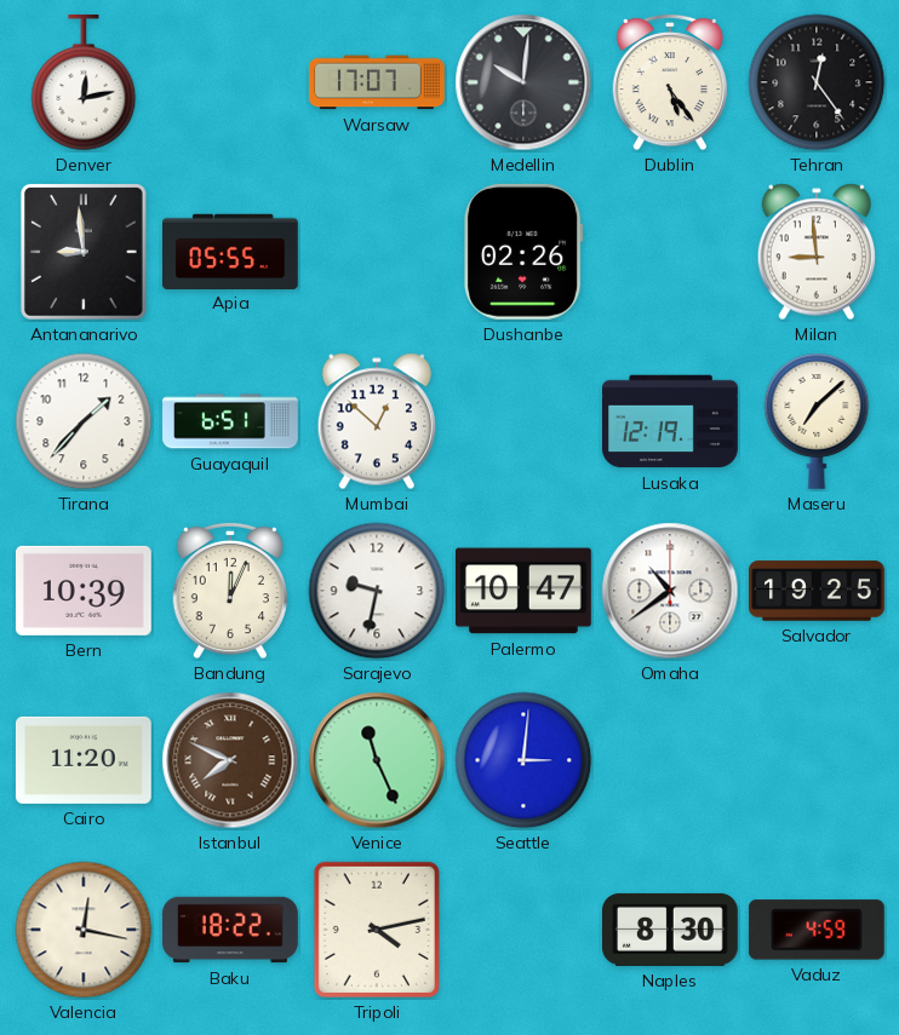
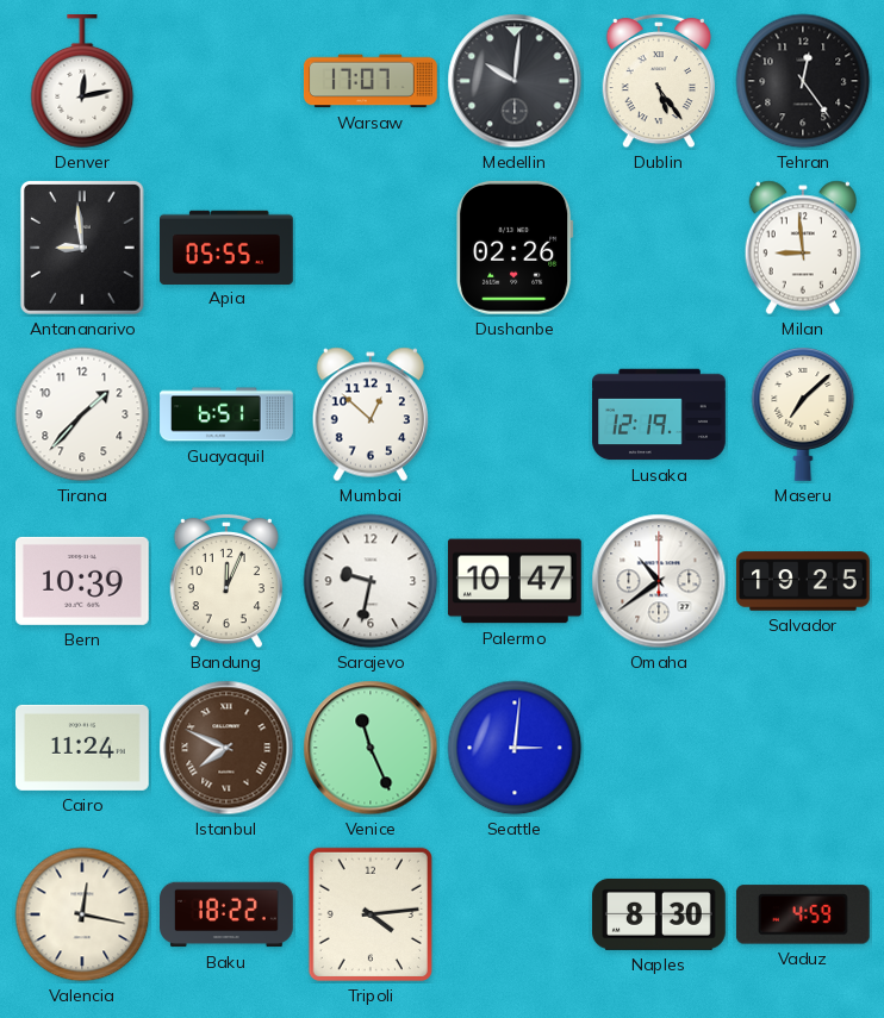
Cairo: 11:20 -> 11:24
Tripoli: 4:13 -> 4:14
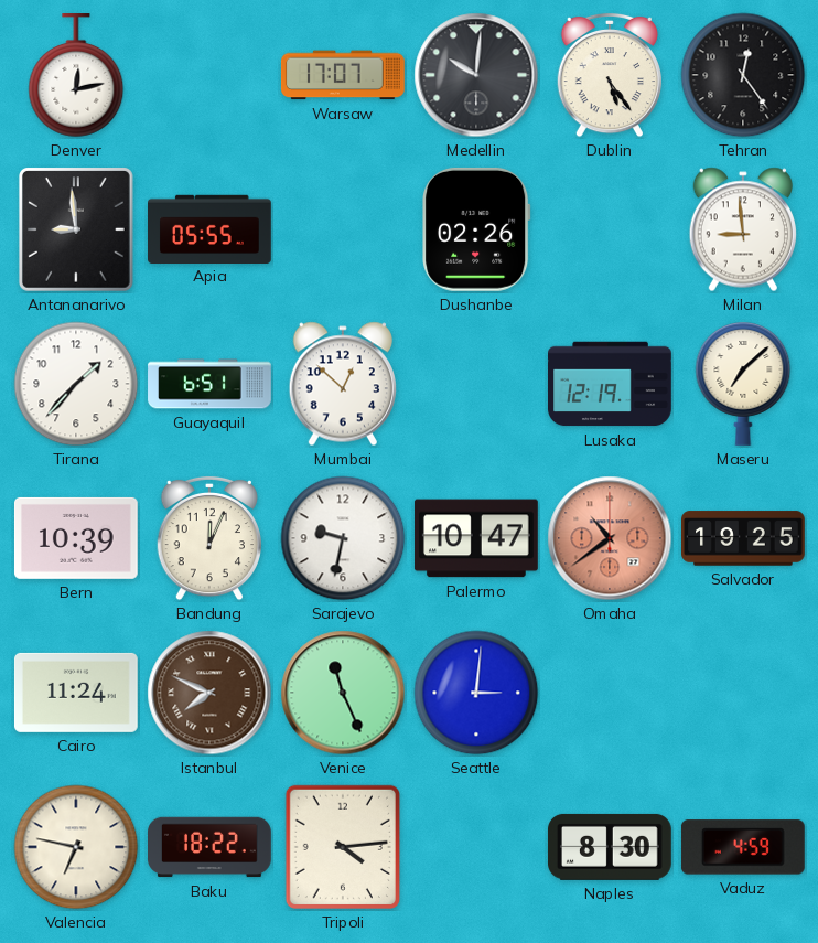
Omaha dial: white -> salmon
Valencia: 12:17 -> 6:47
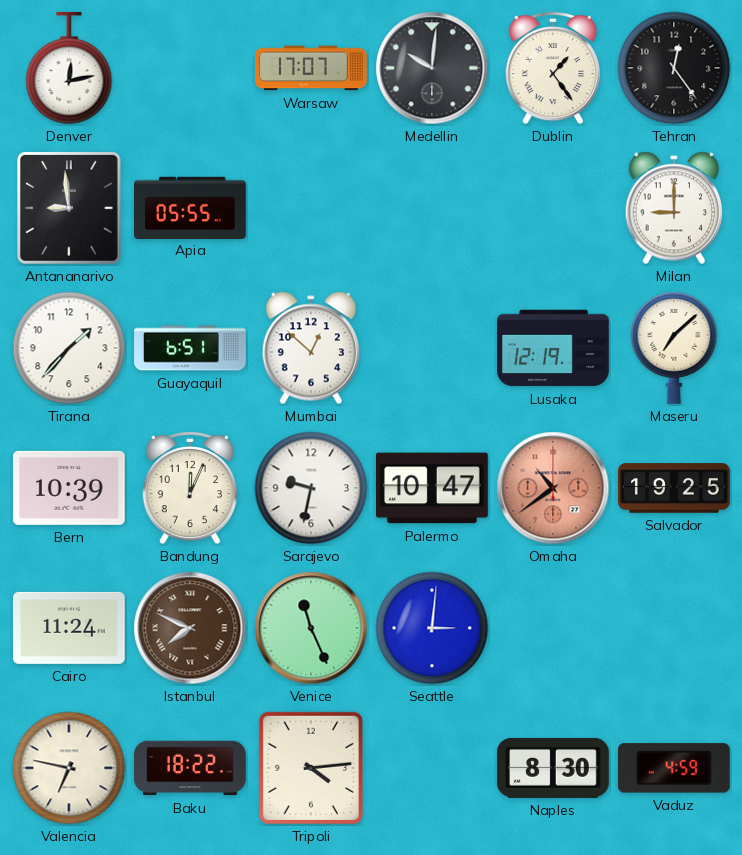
Dublin: 5:24 -> 1:24
Dushanbe: 02:26 -> none
Milan: 8:59 -> 9:00
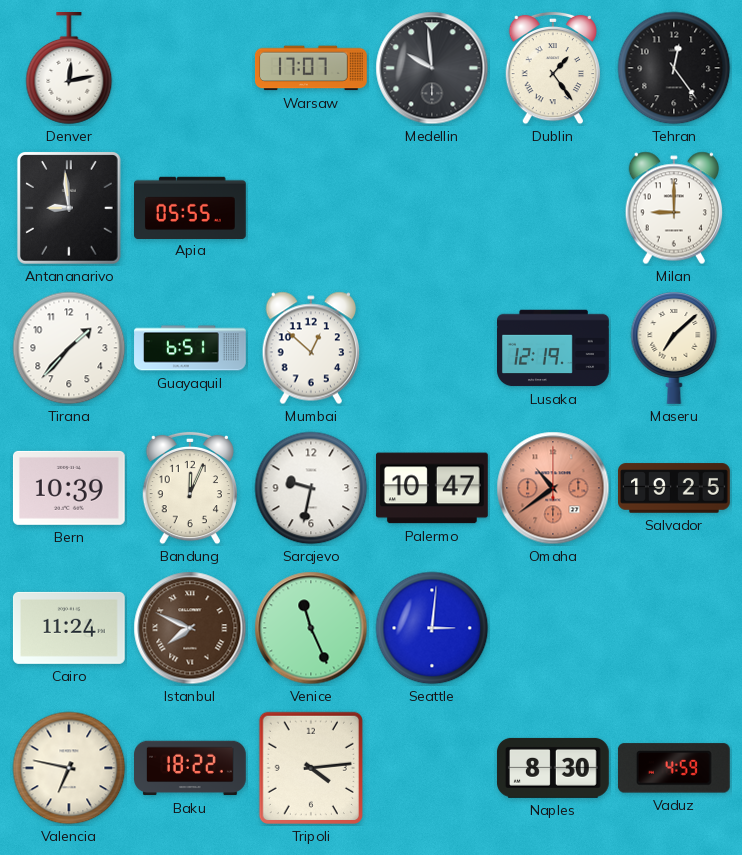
Medellin: 10:01 -> 9:59
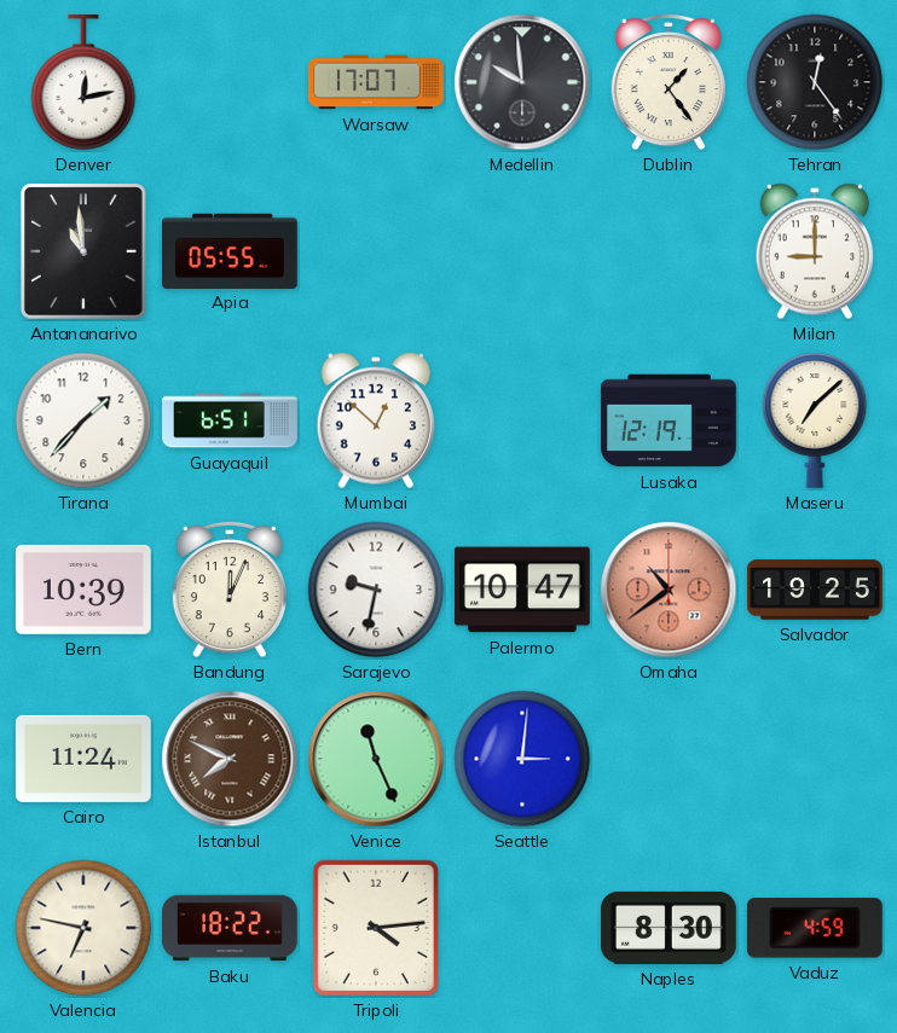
Antananarivo: 8:59 -> 10:59
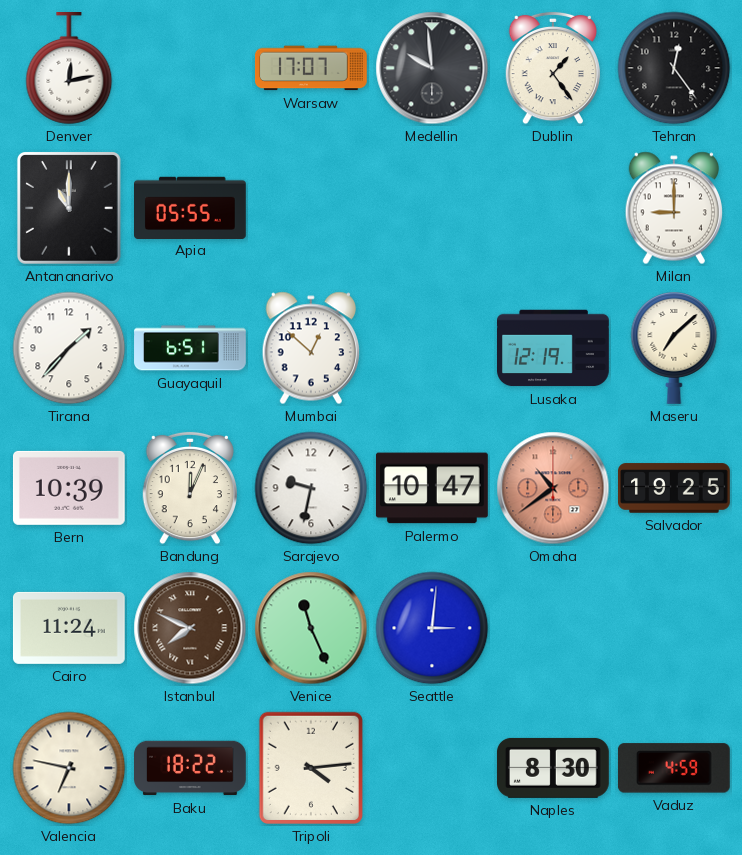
Antananarivo: 10:59 -> 11:00
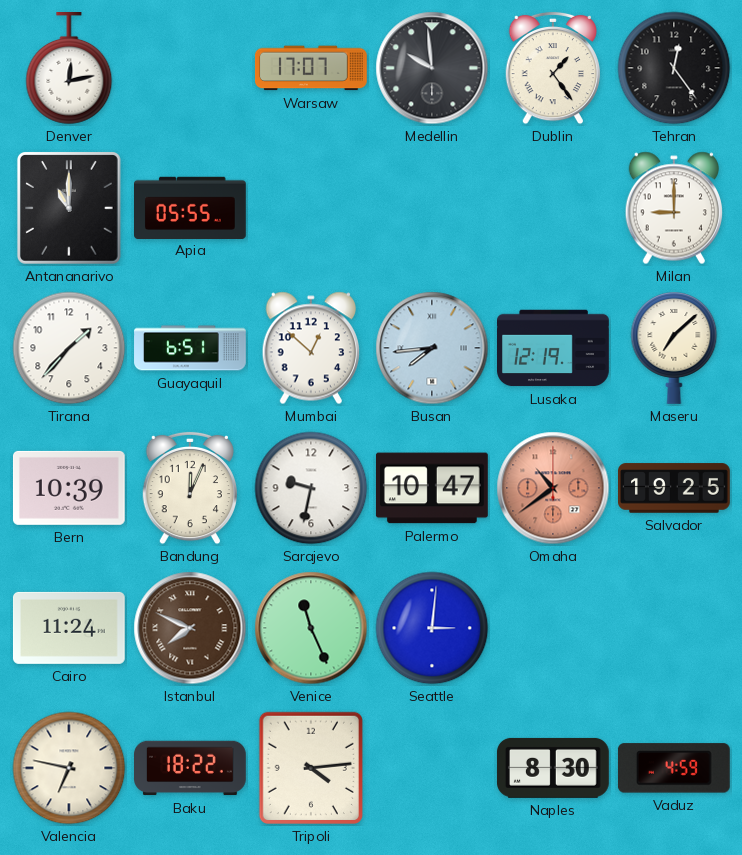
Busan: none -> 7:44
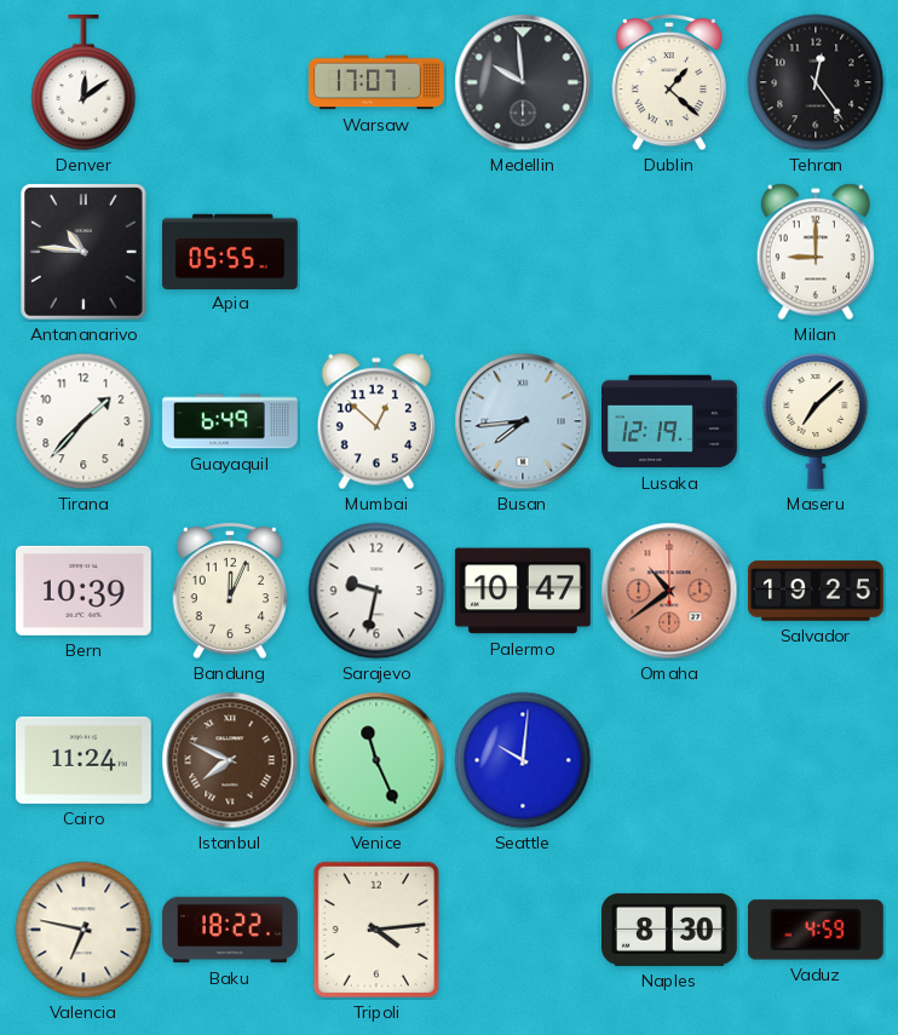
Denver: 12:13 -> 12:09
Dublin: 1:24 -> 1:22
Antananarivo: 11:00 -> 10:46
Guayaquil: 6:51 -> 6:49
Seattle: 3:01 -> 10:01
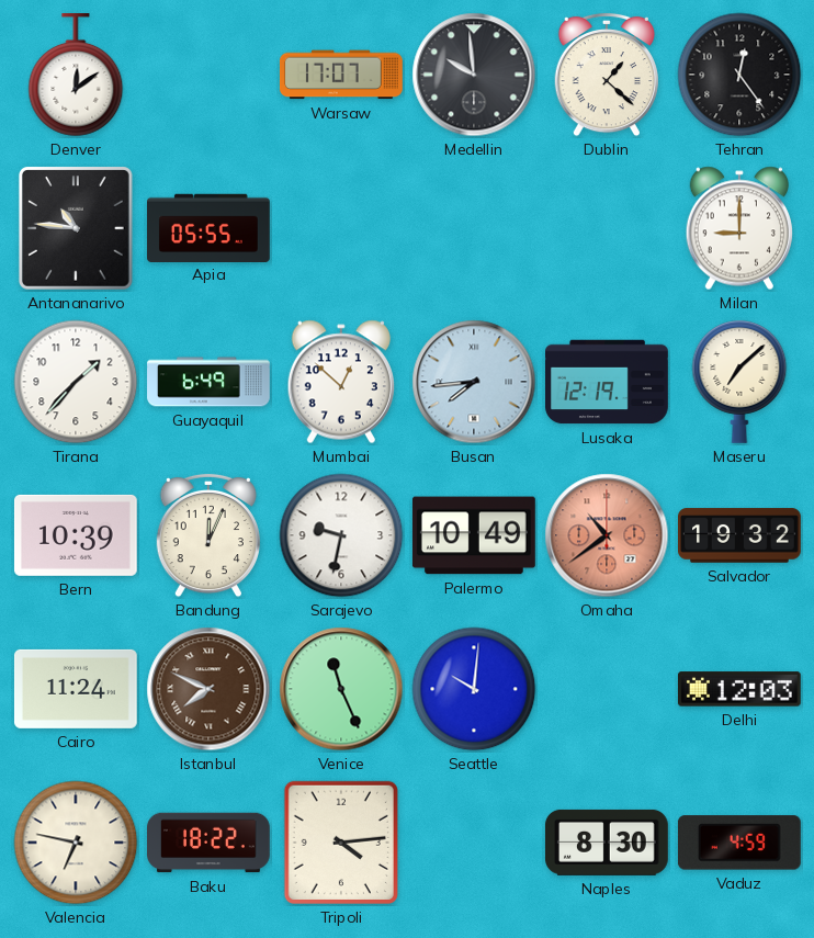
Palermo: 10:47 -> 10:49
Salvador: 19:25 -> 19:32
Delhi: none -> 12:03
